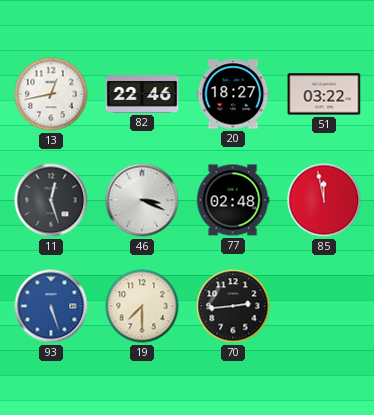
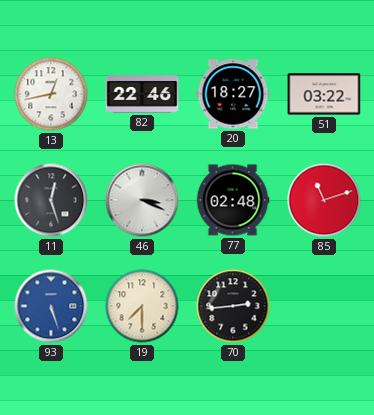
85: 11:58 -> 11:12
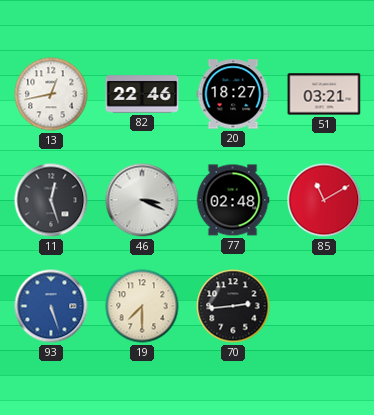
51: 03:22 -> 03:21
85: 11:12 -> 11:10
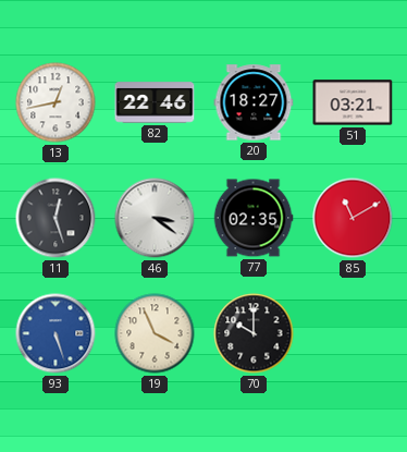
46: 3:19 -> 3:21
77: 02:48 -> 02:35
19: 7:30 -> 3:56
70: 2:44 -> 10:00
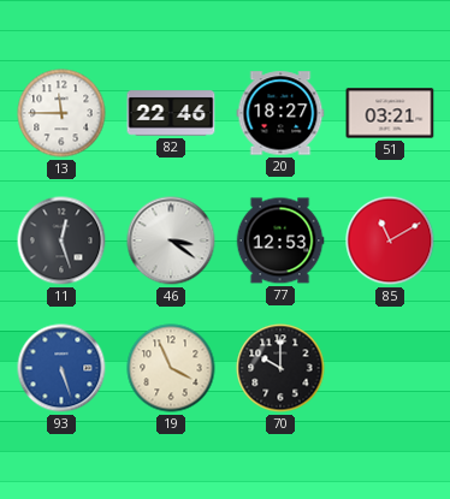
13: 12:43 -> 11:45
77: 02:35 -> 12:53
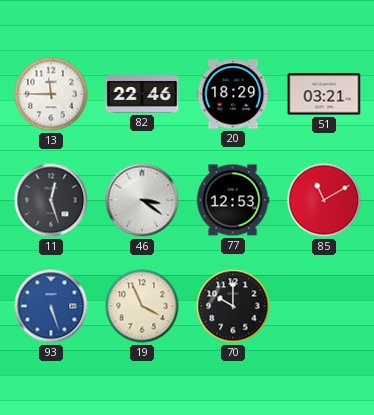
20: 18:27 -> 18:29
